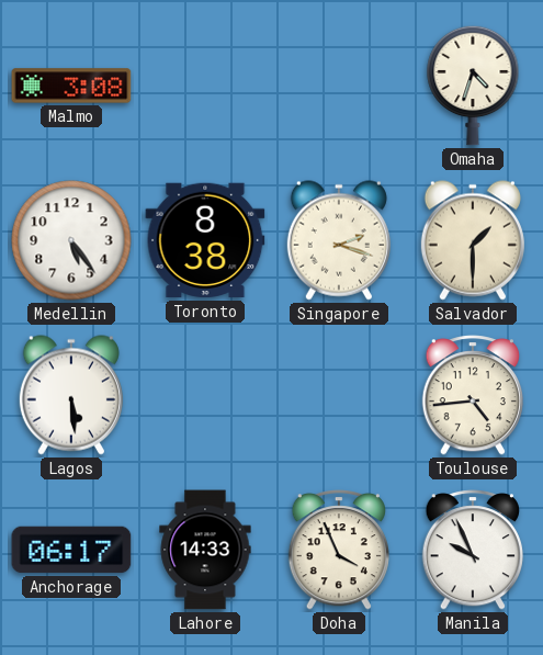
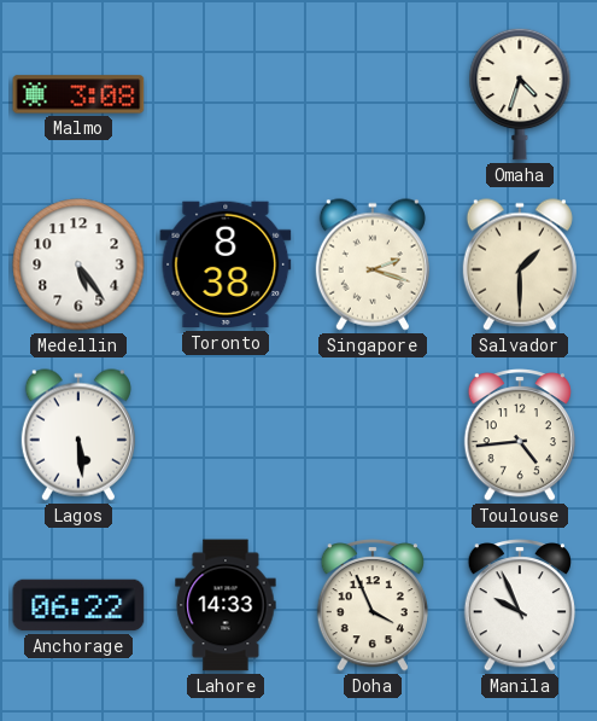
Anchorage: 06:17 -> 06:22
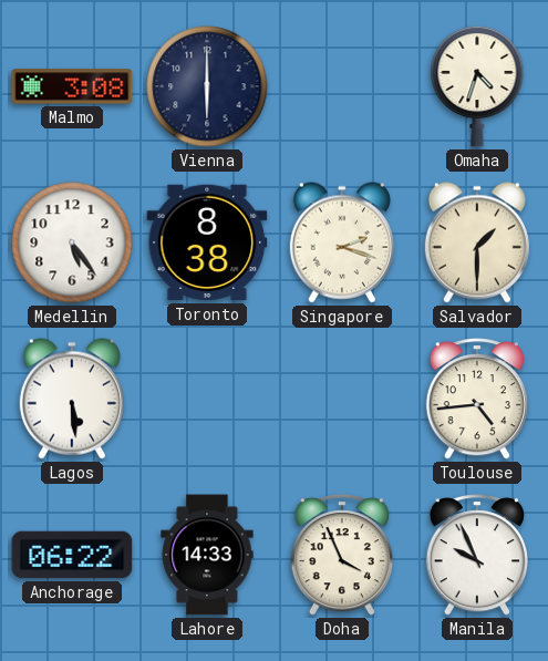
Vienna: none -> 6:00
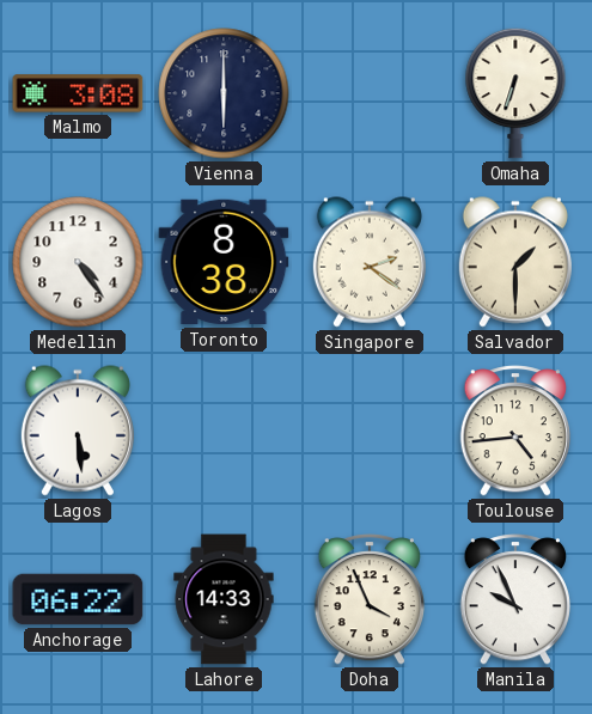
Omaha: 4:33 -> 6:33
Medellin: 5:24 -> 4:24
Singapore: 2:18 -> 2:21
